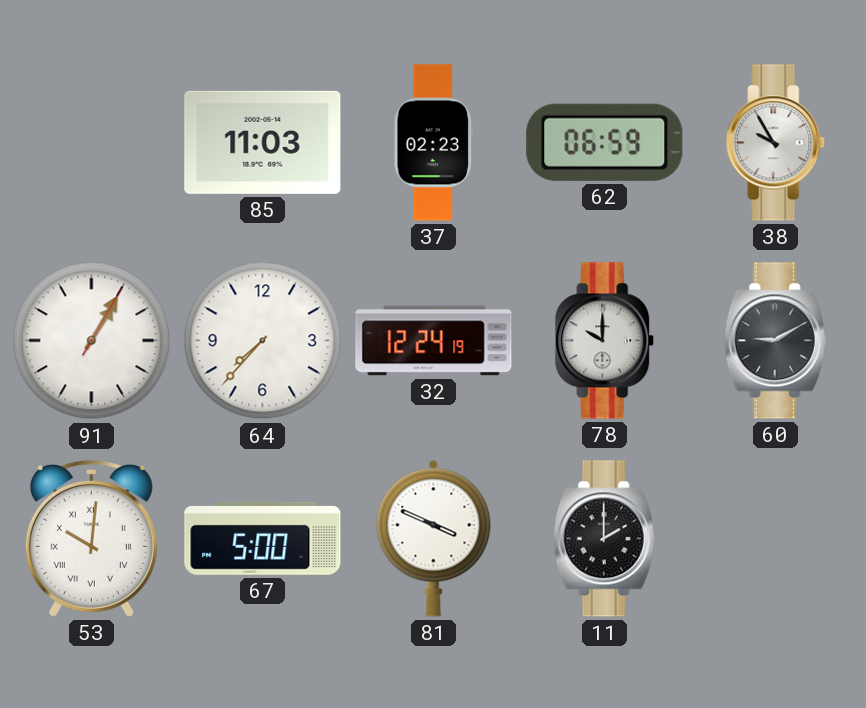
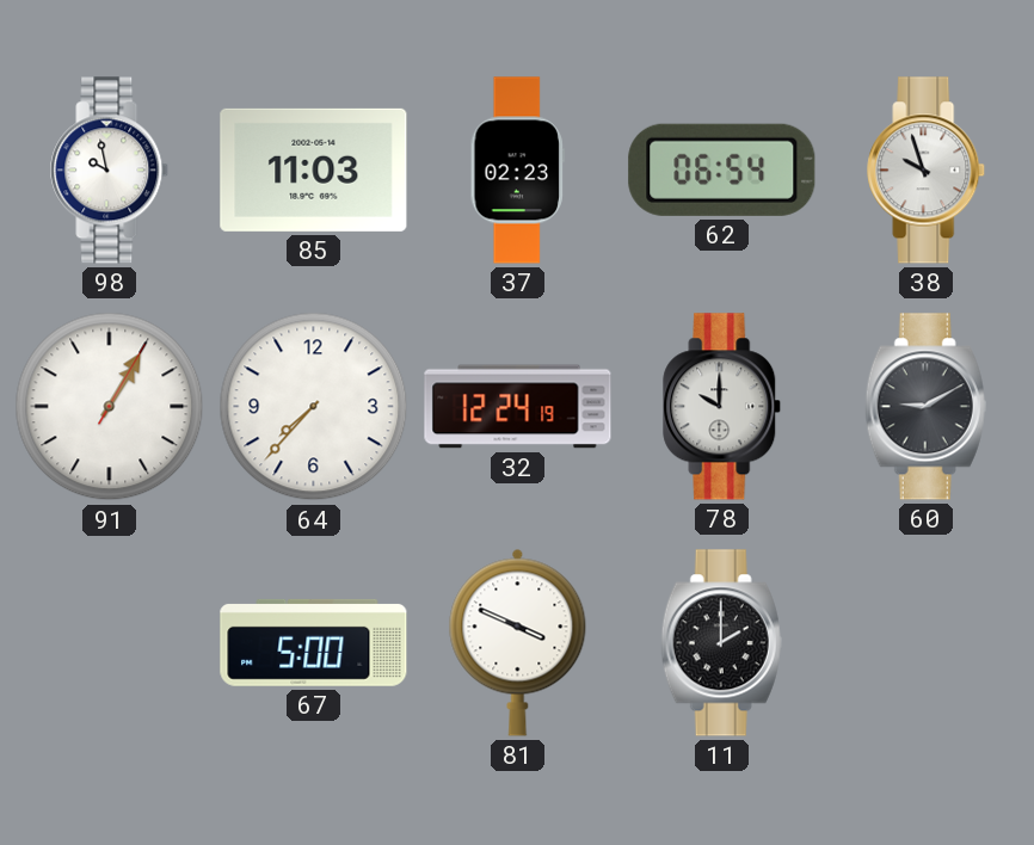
98: none -> 9:58
62: 06:59 -> 06:54
38: 9:55 -> 9:57
53: 10:01 -> none
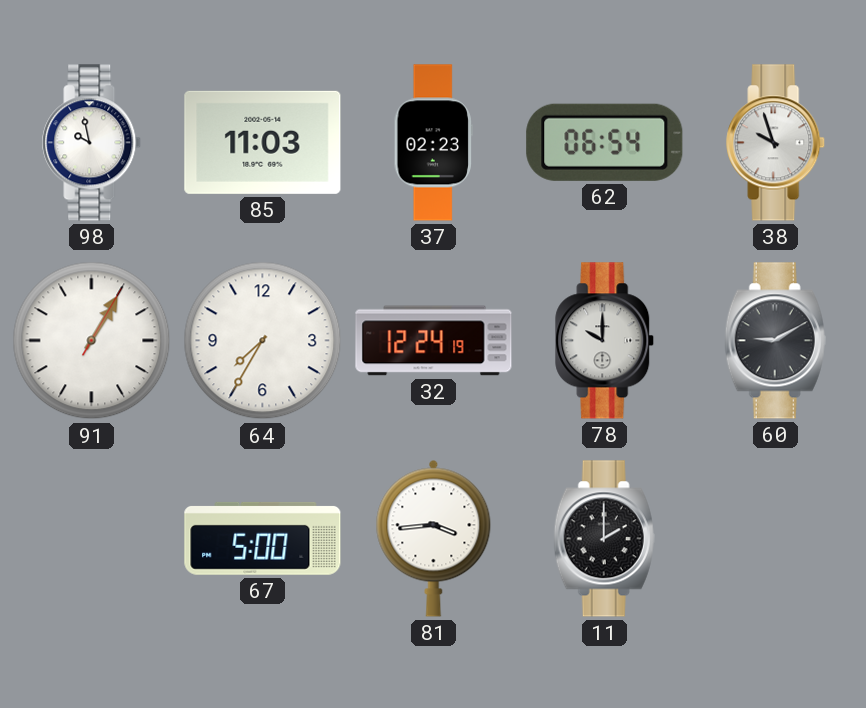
64: 7:37 -> 7:35
81: 3:49 -> 3:44
